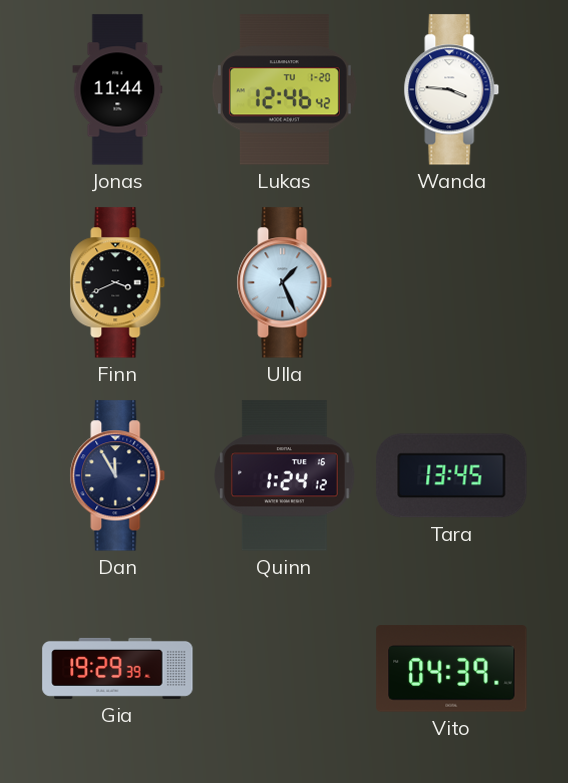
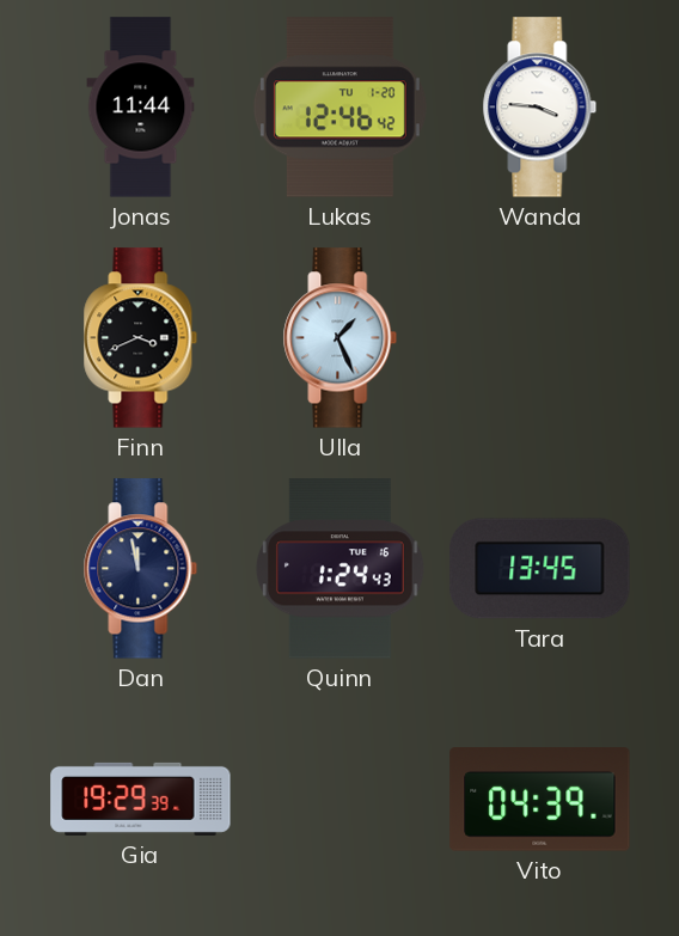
Dan: 11:55 -> 11:58
Quinn: 1:24:12 -> 1:24:43
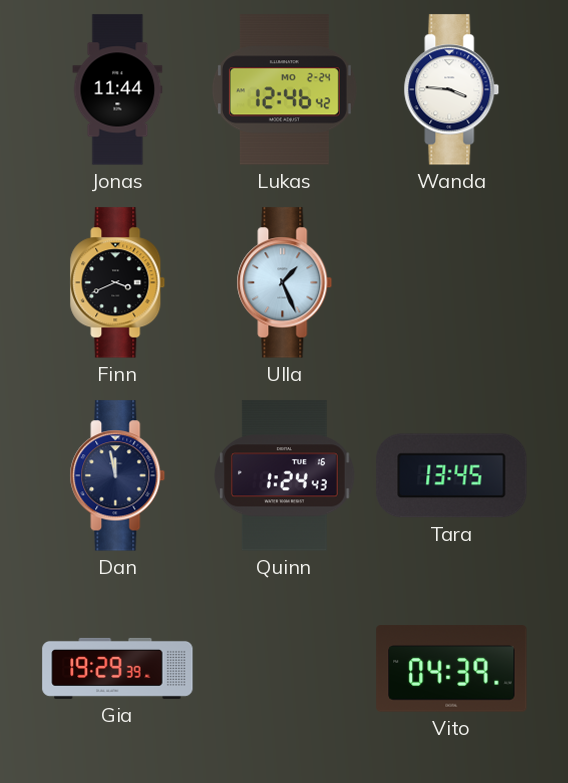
Lukas date: TU 1-20 -> MO 2-24
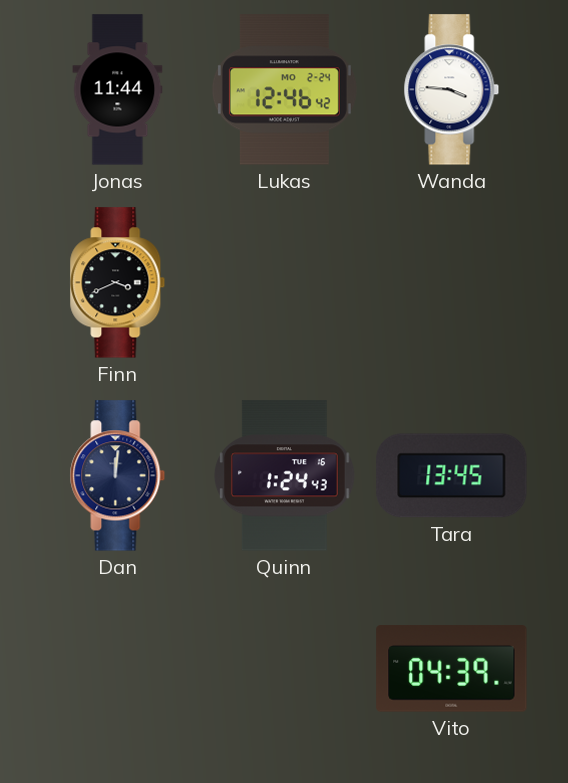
Ulla: 1:26 -> none
Dan: 11:58 -> 12:01
Gia: 19:29 -> none
